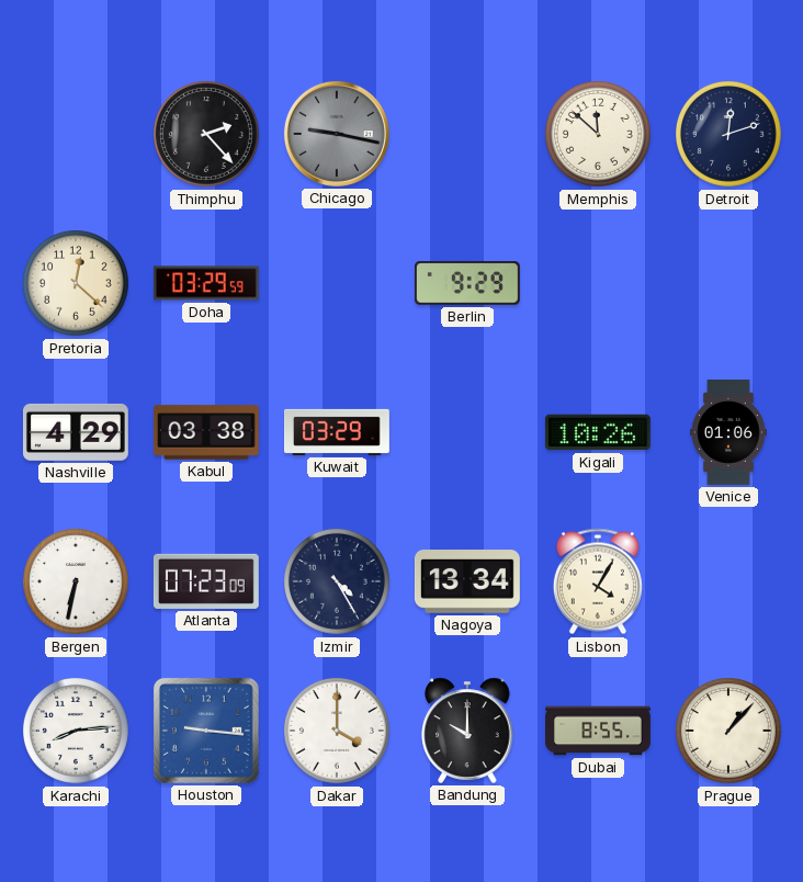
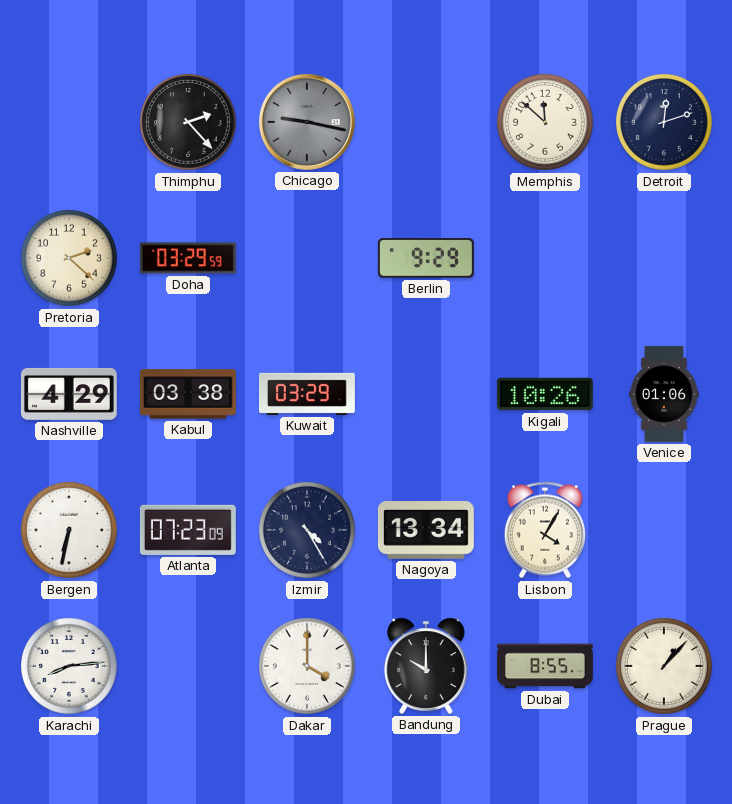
Pretoria: 12:22 -> 2:22
Houston: 9:16 -> none
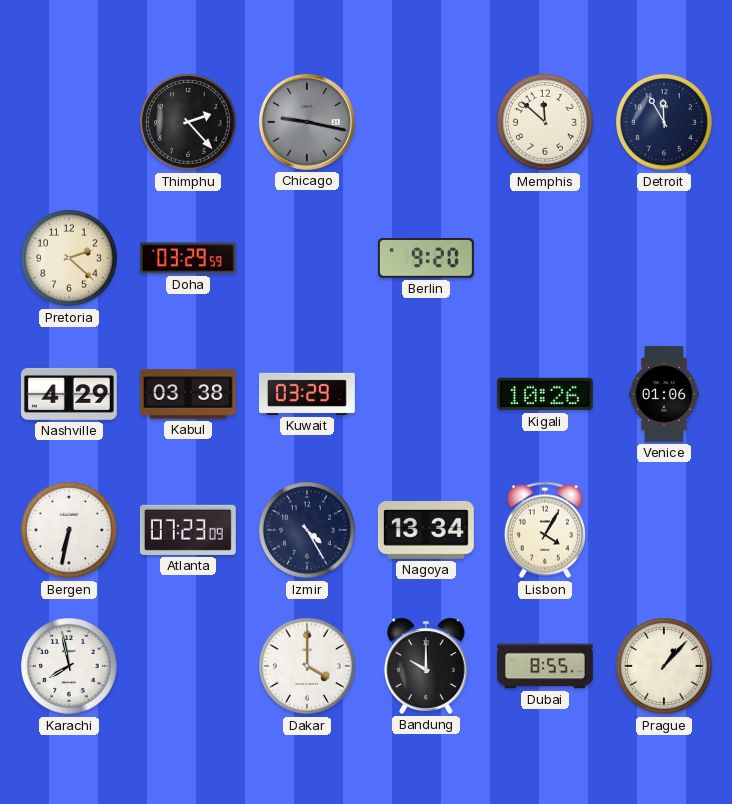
Detroit: 12:12 -> 11:55
Berlin: 9:29 -> 9:20
Karachi: 8:14 -> 7:58
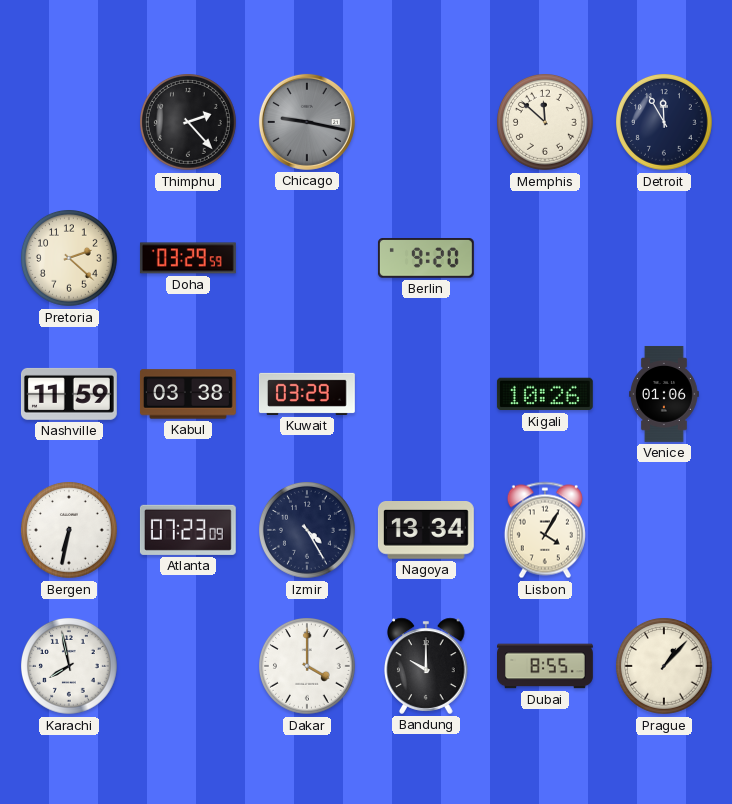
Nashville: 4:29 -> 11:59
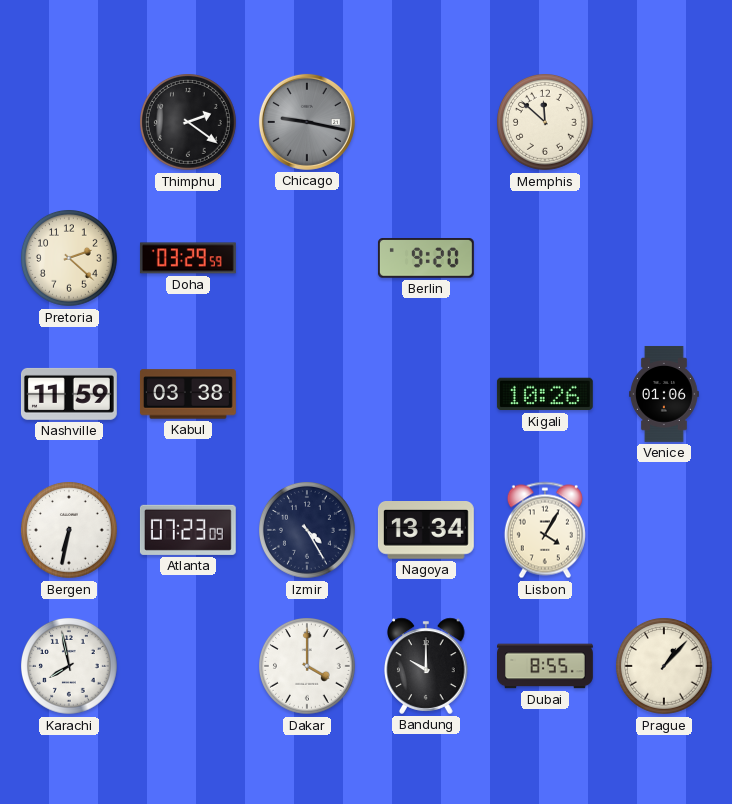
Thimphu: 2:23 -> 2:21
Detroit: 11:55 -> none
Kuwait: 03:29 -> none
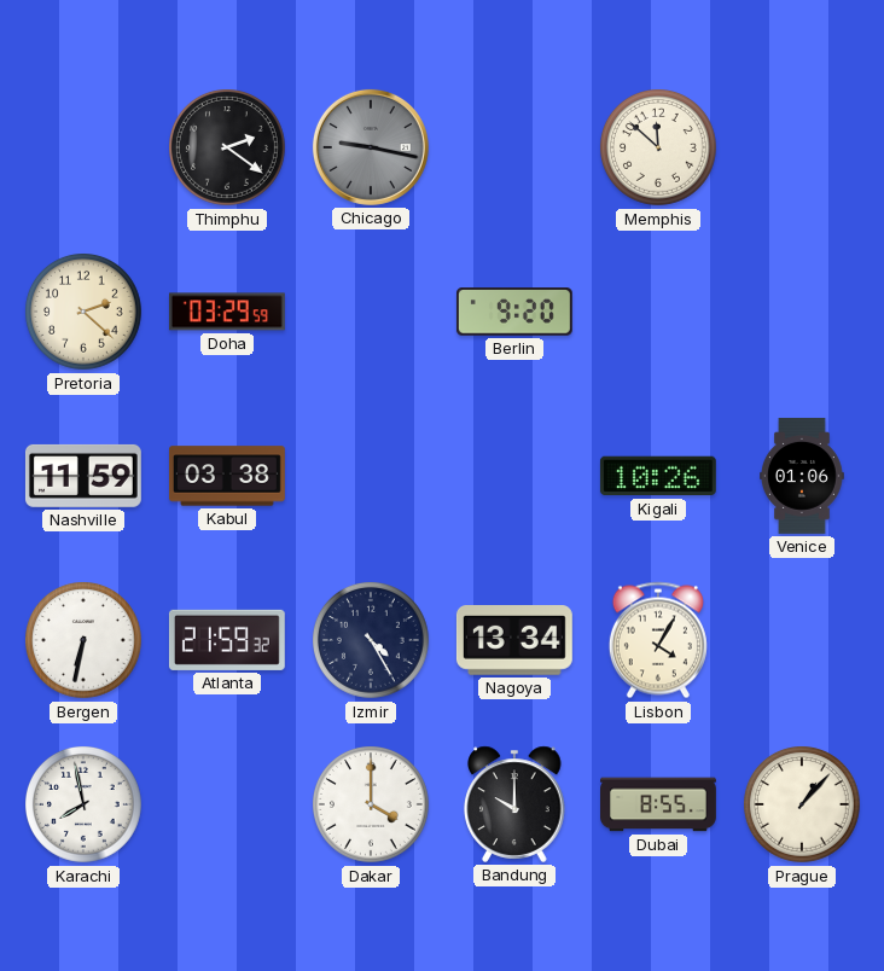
Atlanta: 07:23 -> 21:59
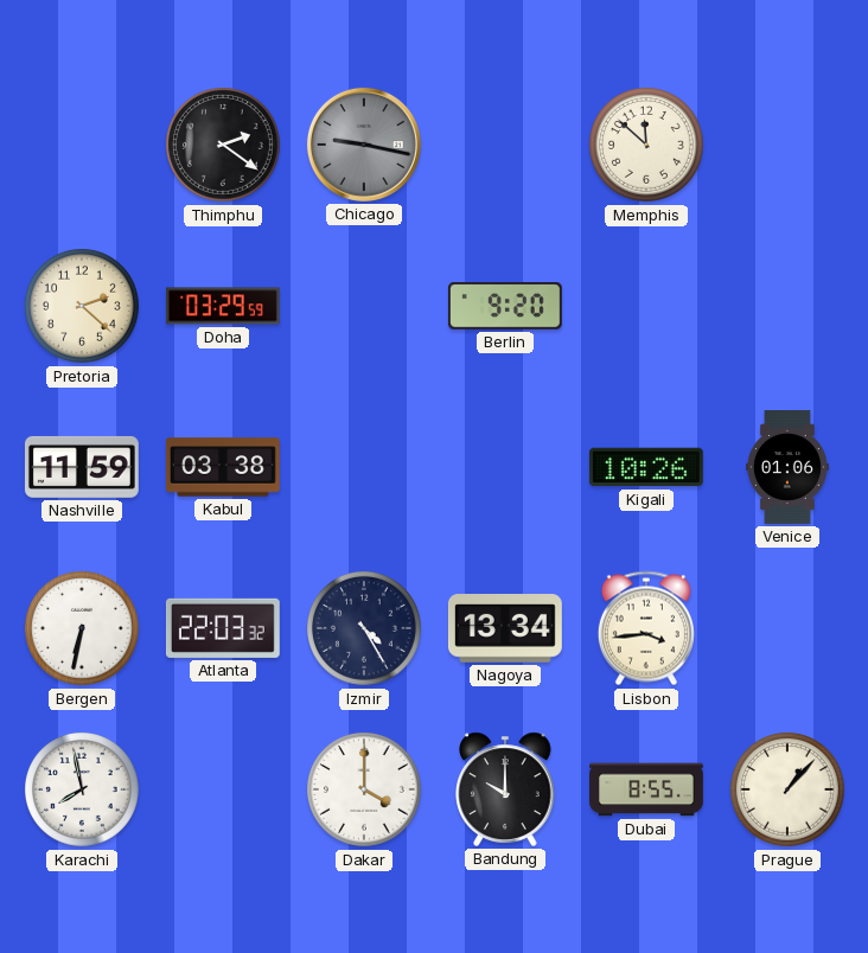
Atlanta: 21:59 -> 22:03
Lisbon: 4:05 -> 3:44
